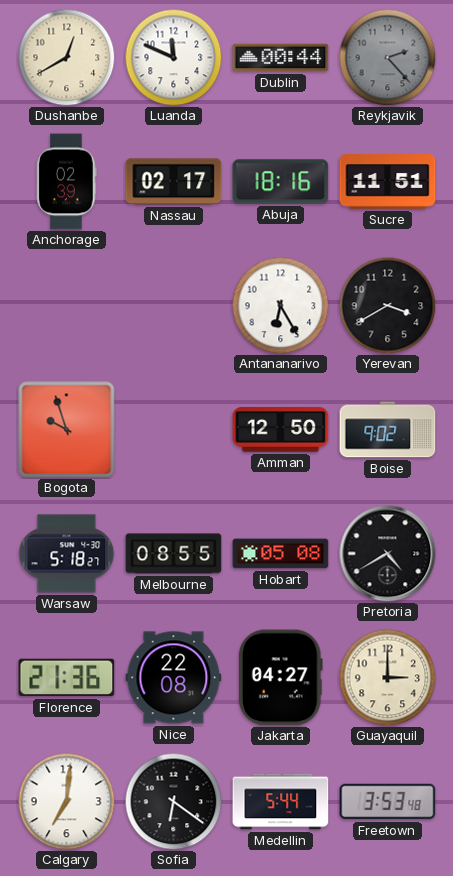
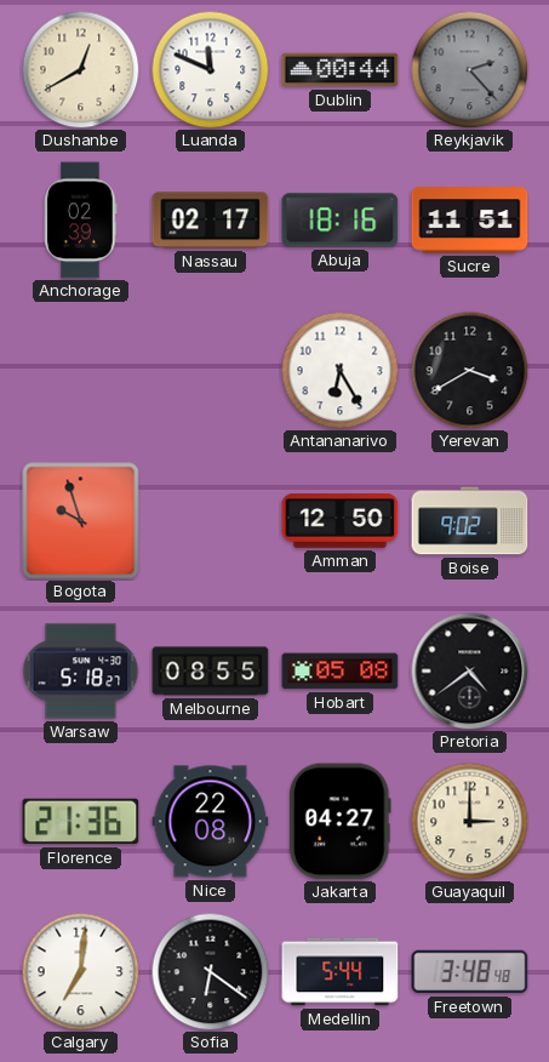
Pretoria: 4:40 -> 4:39
Freetown: 3:53 -> 3:48
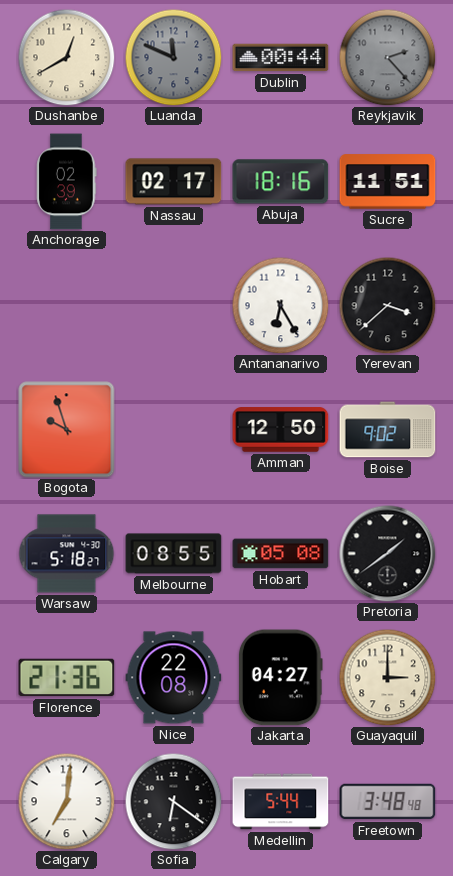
Luanda dial: white -> grey
Yerevan: 3:40 -> 3:38
Pretoria: 4:39 -> 1:39
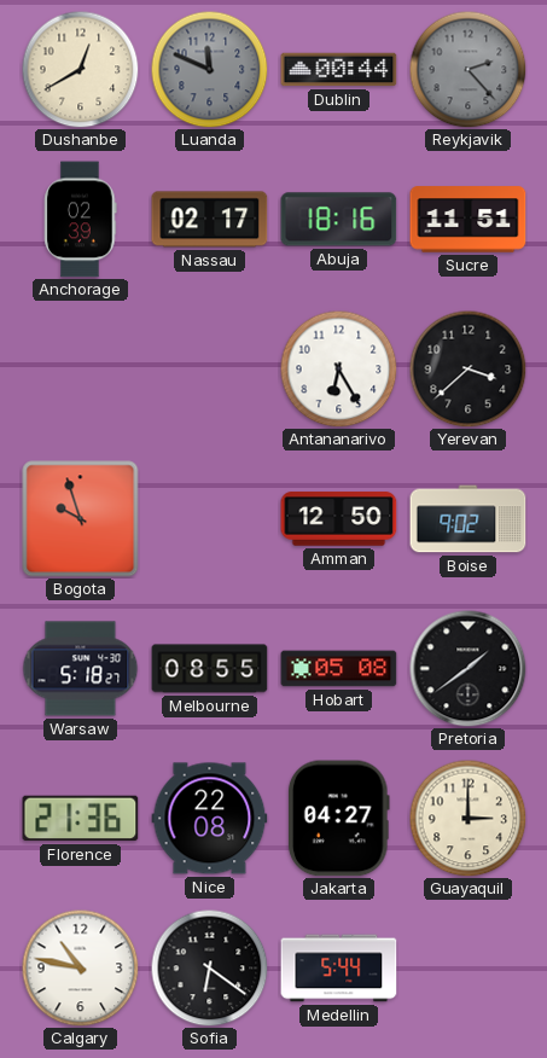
Calgary: 7:01 -> 10:47
Freetown: 3:48 -> none
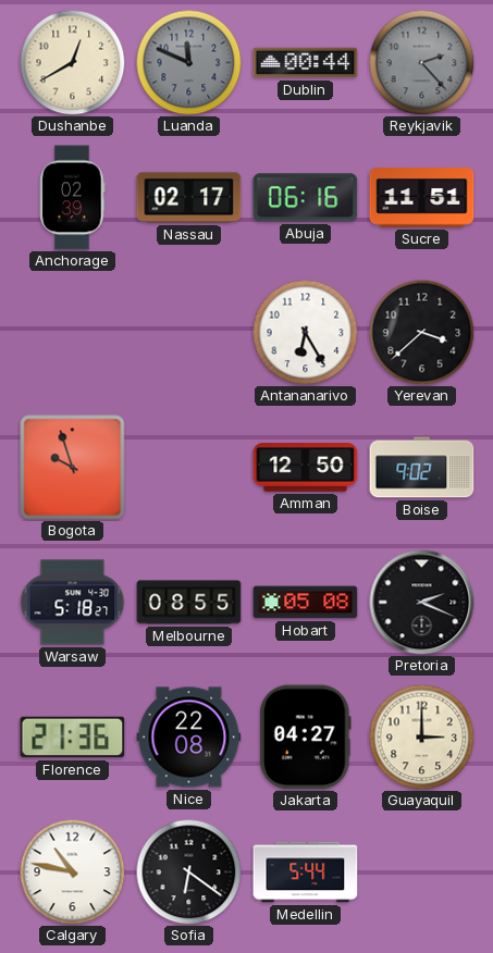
Abuja: 18:16 -> 06:16
Pretoria: 1:39 -> 2:19
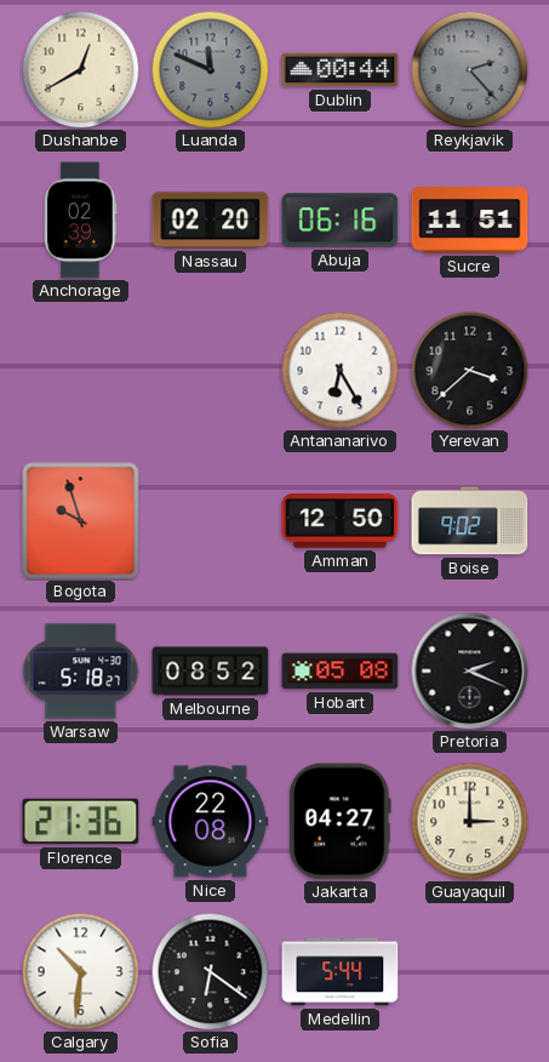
Nassau: 02:17 -> 02:20
Melbourne: 08:55 -> 08:52
Calgary: 10:47 -> 10:31
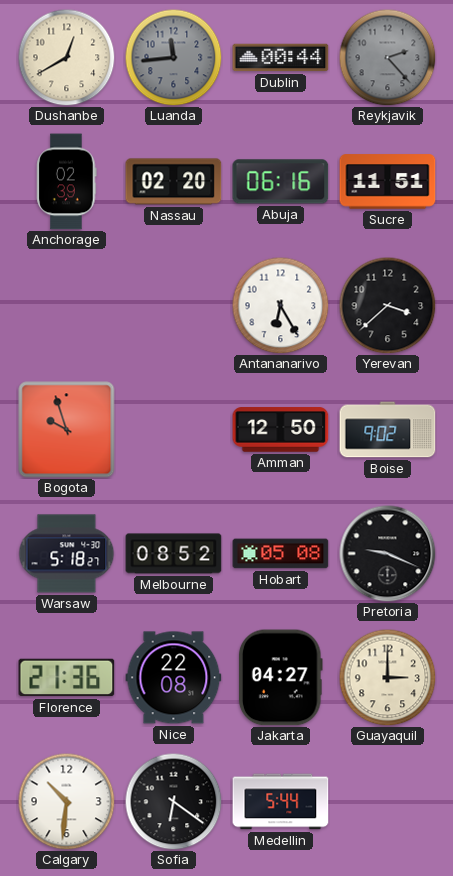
Luanda: 11:49 -> 11:44
Pretoria: 2:19 -> 9:19
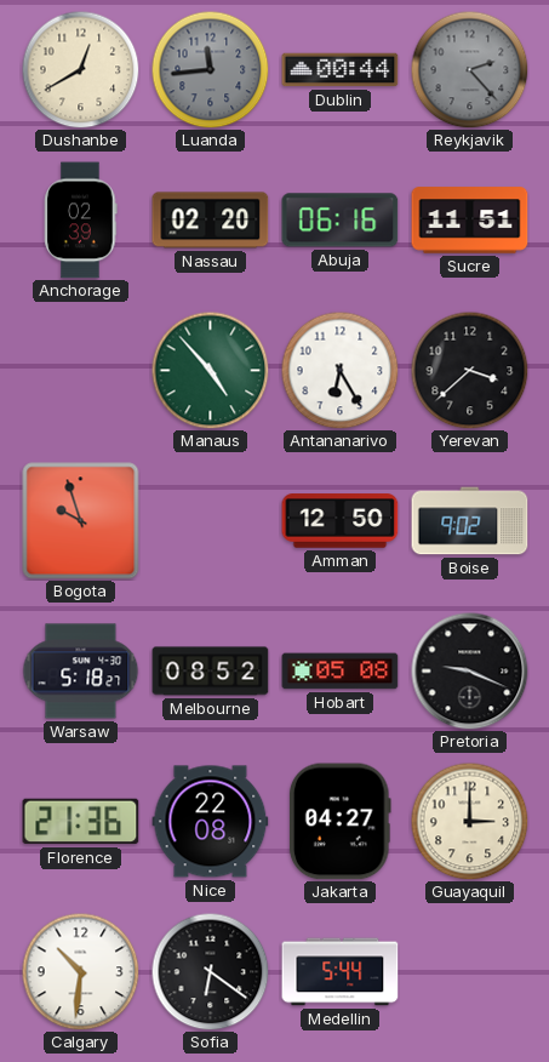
Manaus: none -> 4:53
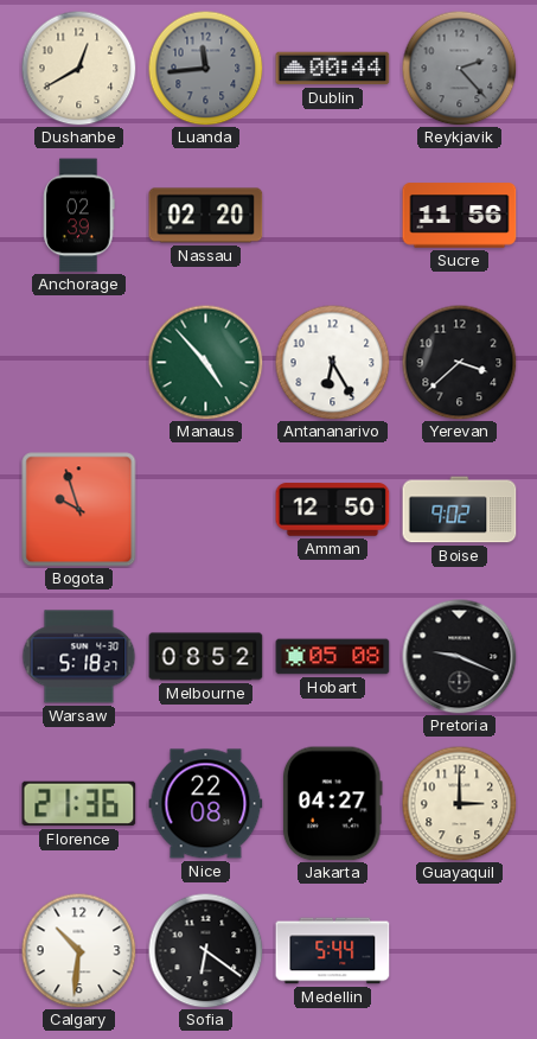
Abuja: 06:16 -> none
Sucre: 11:51 -> 11:56
